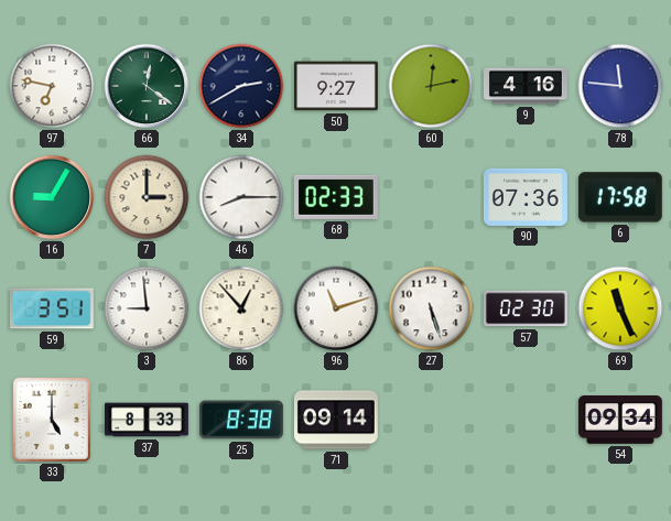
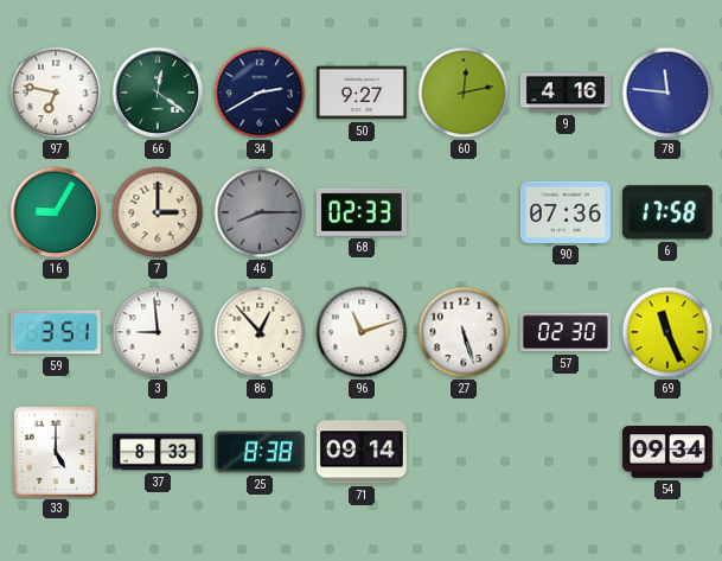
46 dial: white -> grey
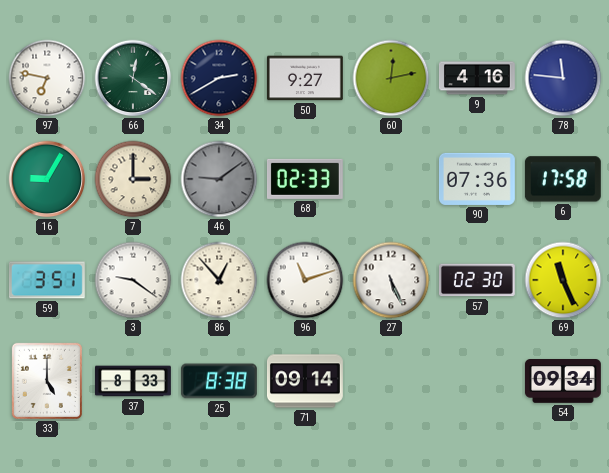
46: 8:15 -> 9:09
3: 8:59 -> 9:21
27: 5:27 -> 5:26
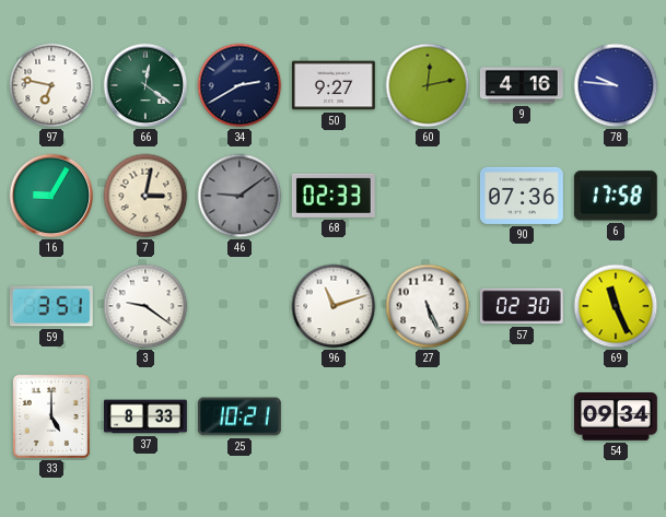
78: 11:46 -> 9:46
7: 3:00 -> 3:02
86: 12:53 -> none
25: 8:38 -> 10:21
71: 09:14 -> none
